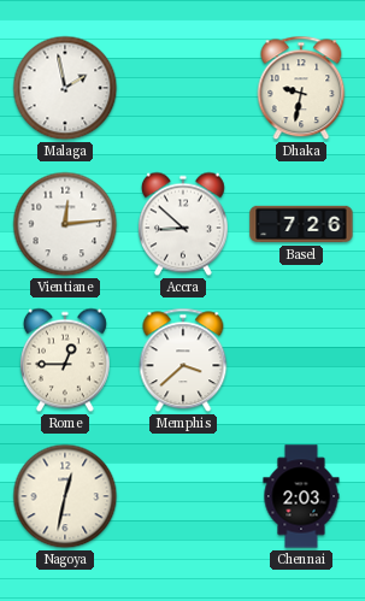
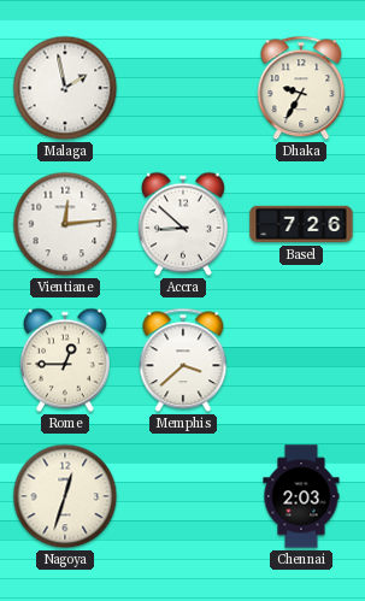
Dhaka: 9:32 -> 9:35
Nagoya: 12:32 -> 12:33
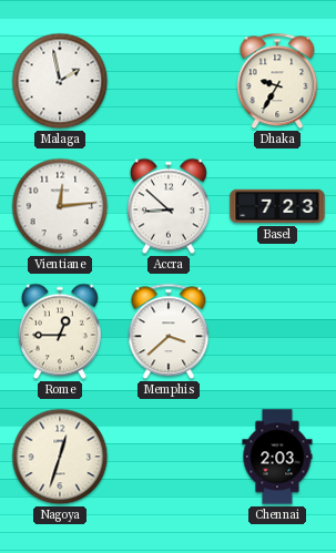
Basel: 7:26 -> 7:23
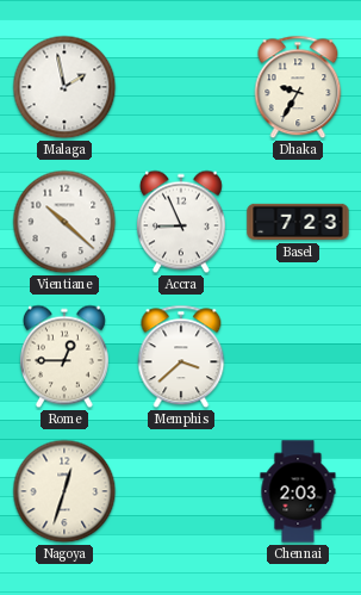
Vientiane: 12:14 -> 10:22
Accra: 8:52 -> 8:56
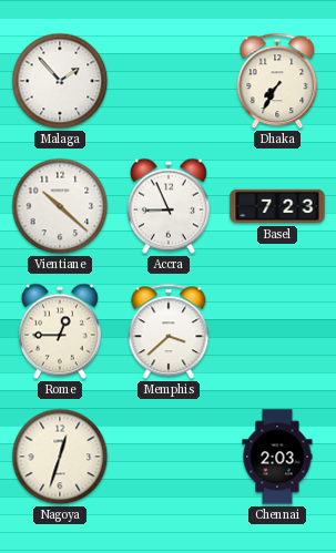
Malaga: 1:58 -> 1:53
Dhaka: 9:35 -> 7:35
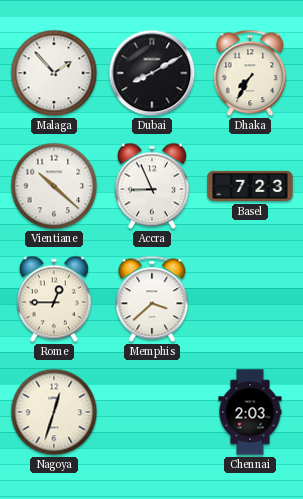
Dubai: none -> 8:10
